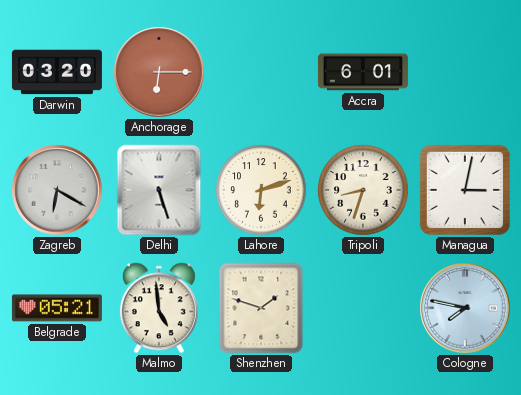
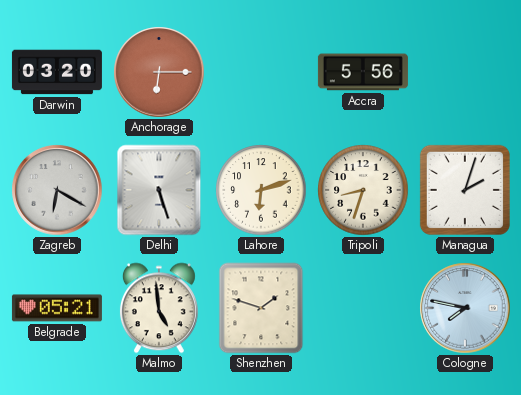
Accra: 6:01 -> 5:56
Managua: 3:02 -> 2:03
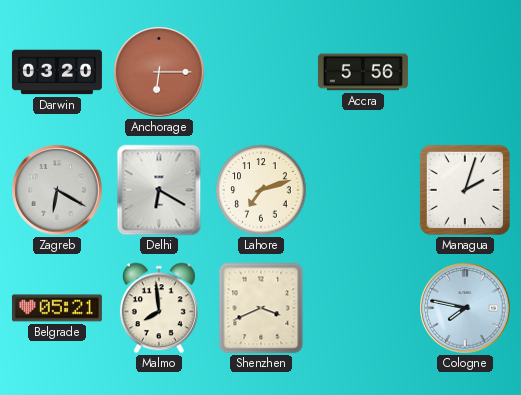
Delhi: 5:27 -> 6:20
Lahore: 6:12 -> 7:12
Tripoli: 8:33 -> none
Malmo: 4:59 -> 7:59
Shenzhen: 1:48 -> 3:41
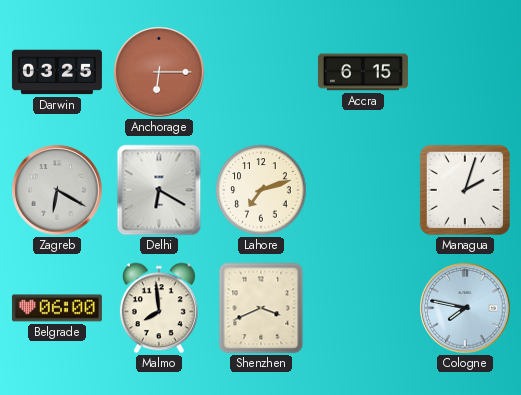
Darwin: 03:20 -> 03:25
Accra: 5:56 -> 6:15
Belgrade: 05:21 -> 06:00
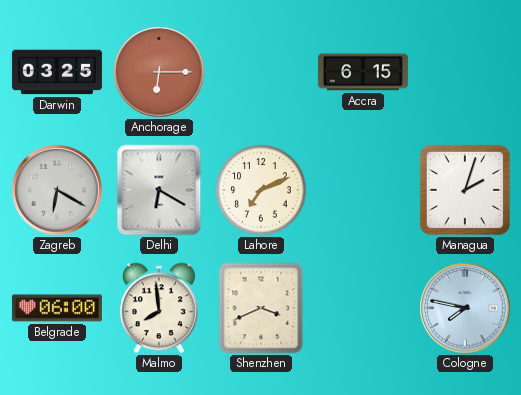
Lahore: 7:12 -> 7:11
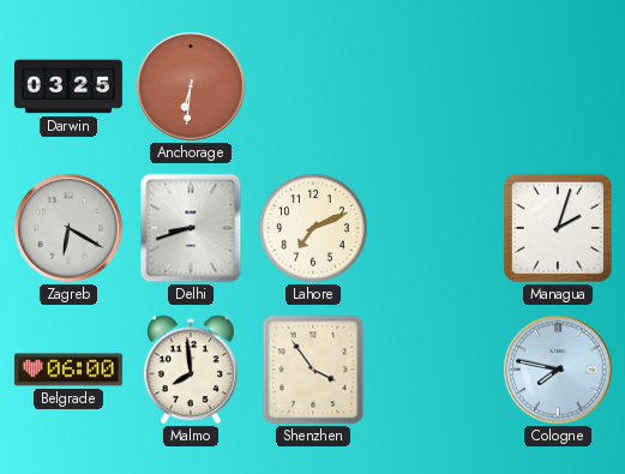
Anchorage: 6:15 -> 6:31
Accra: 6:15 -> none
Delhi: 6:20 -> 8:42
Shenzhen: 3:41 -> 3:54
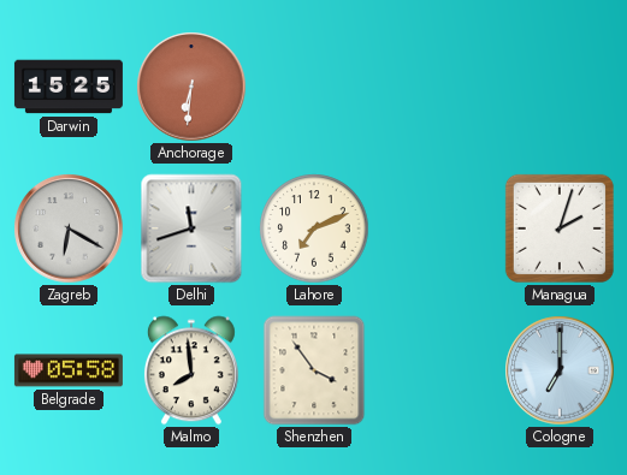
Darwin: 03:25 -> 15:25
Delhi: 8:42 -> 11:42
Belgrade: 06:00 -> 05:58
Cologne: 7:47 -> 7:00
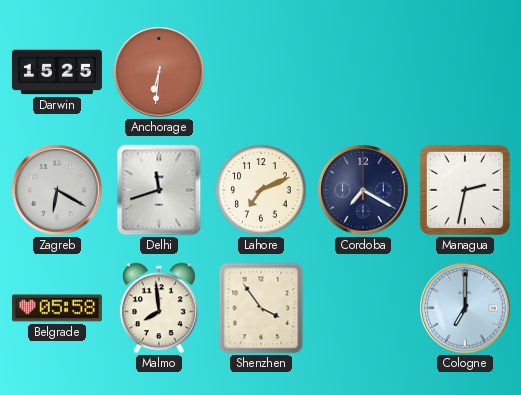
Cordoba: none -> 7:20
Managua: 2:03 -> 2:32
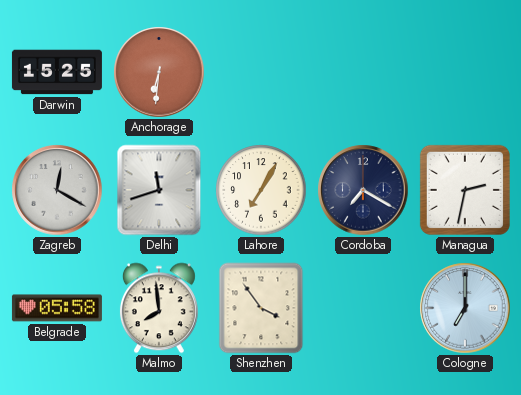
Zagreb: 6:20 -> 12:20
Lahore: 7:11 -> 7:05
